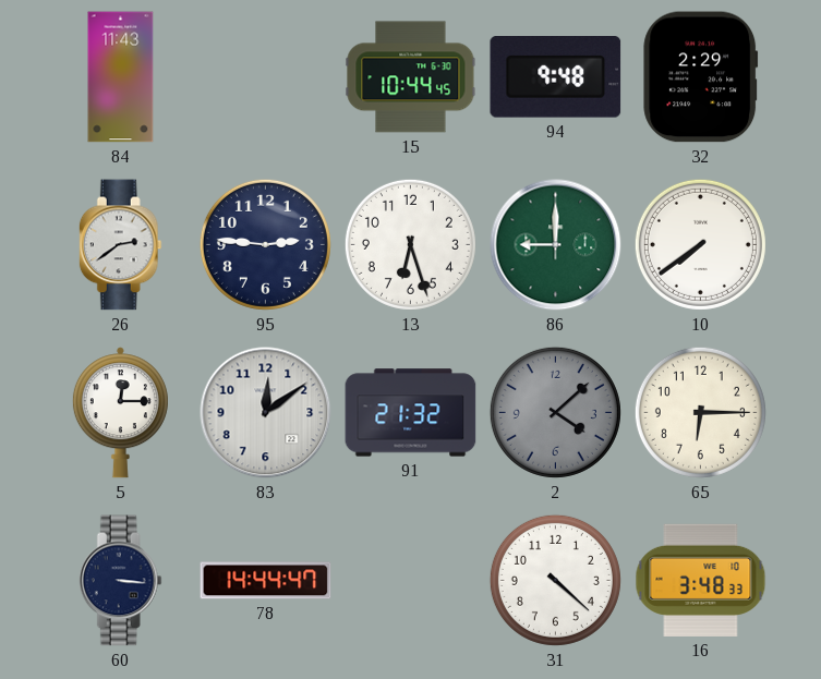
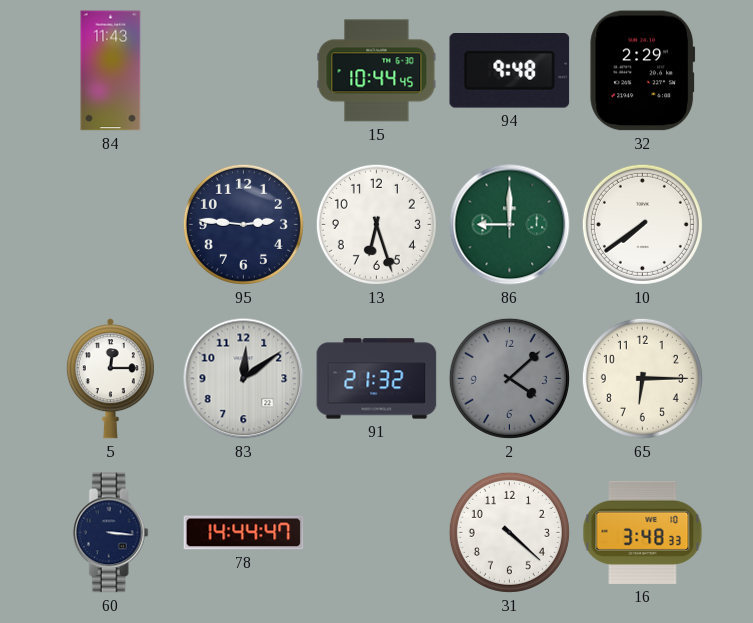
26: 2:39 -> none
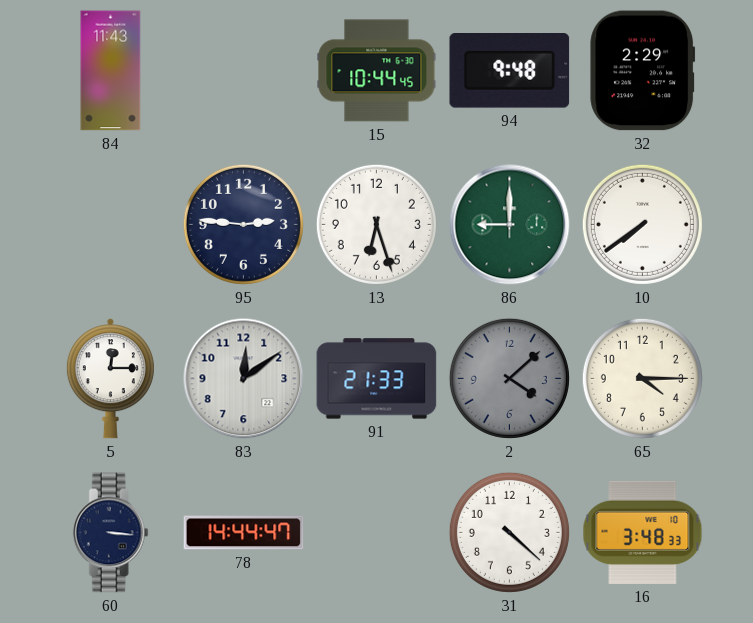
91: 21:32 -> 21:33
65: 6:15 -> 4:15
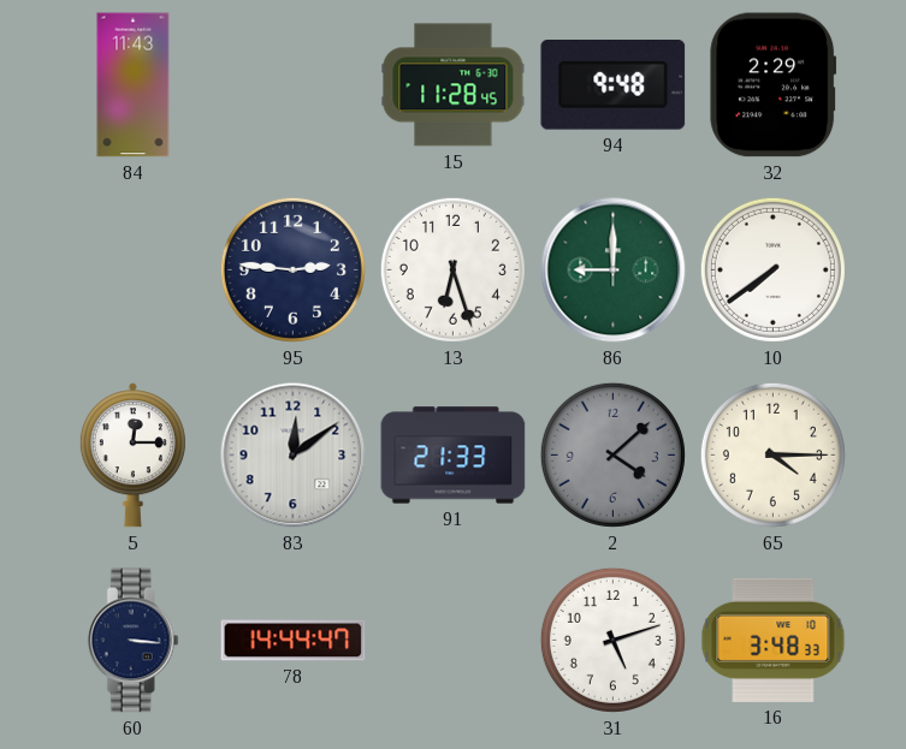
15: 10:44 -> 11:28
31: 4:22 -> 5:12
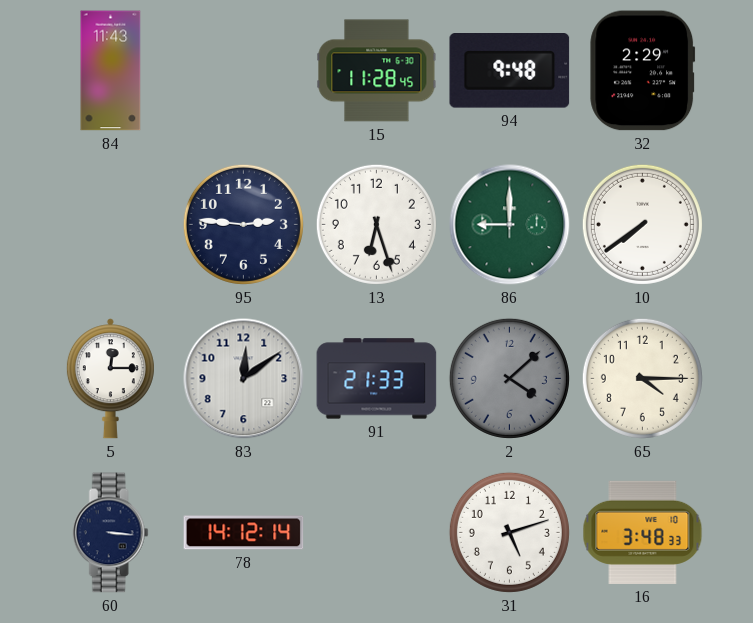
78: 14:44 -> 14:12
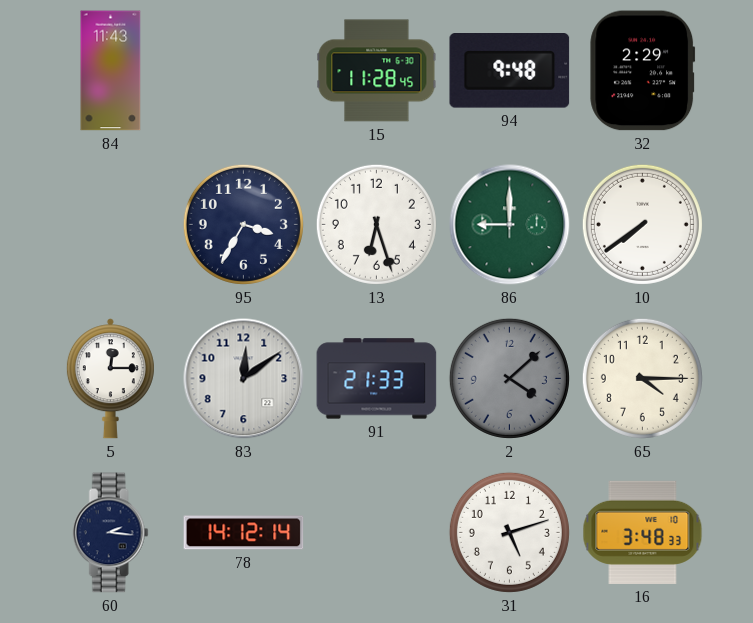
95: 2:46 -> 3:35
60: 3:16 -> 2:16
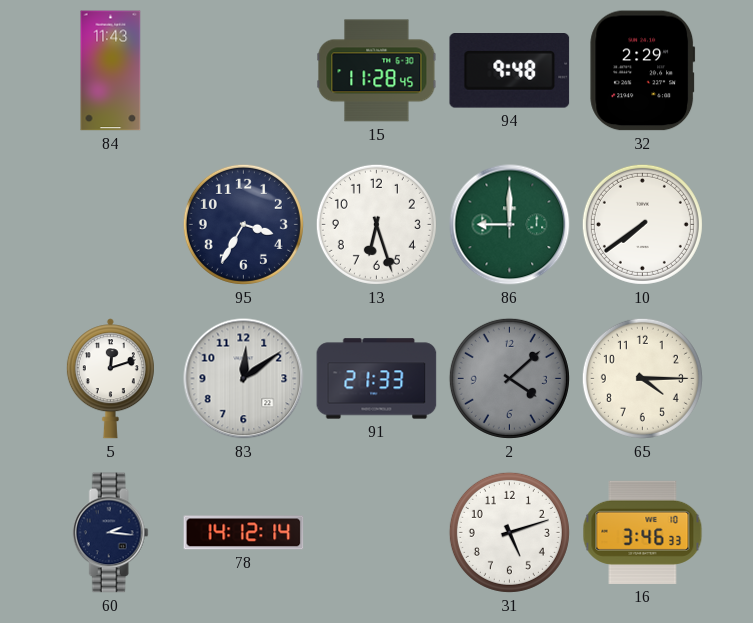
5: 12:15 -> 12:12
16: 3:48 -> 3:46
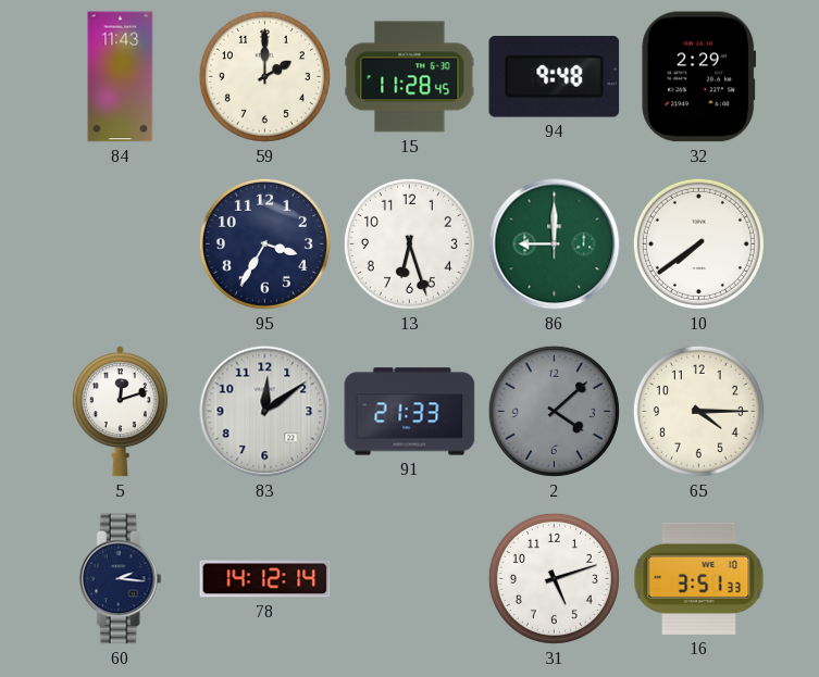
59: none -> 2:00
16: 3:46 -> 3:51
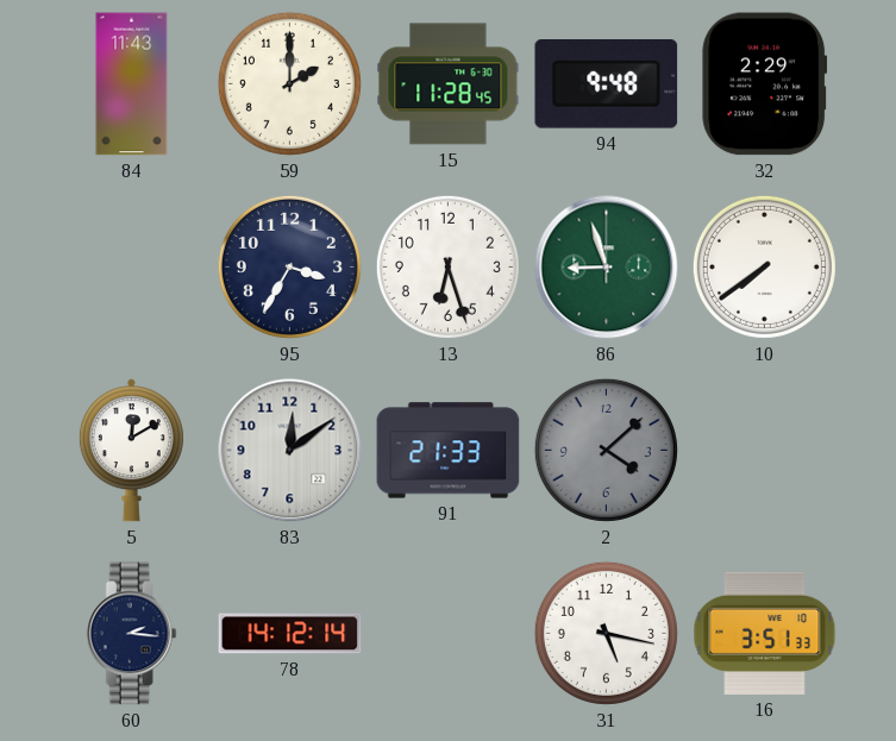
86: 9:00 -> 8:57
5: 12:12 -> 12:10
65: 4:15 -> none
31: 5:12 -> 5:17
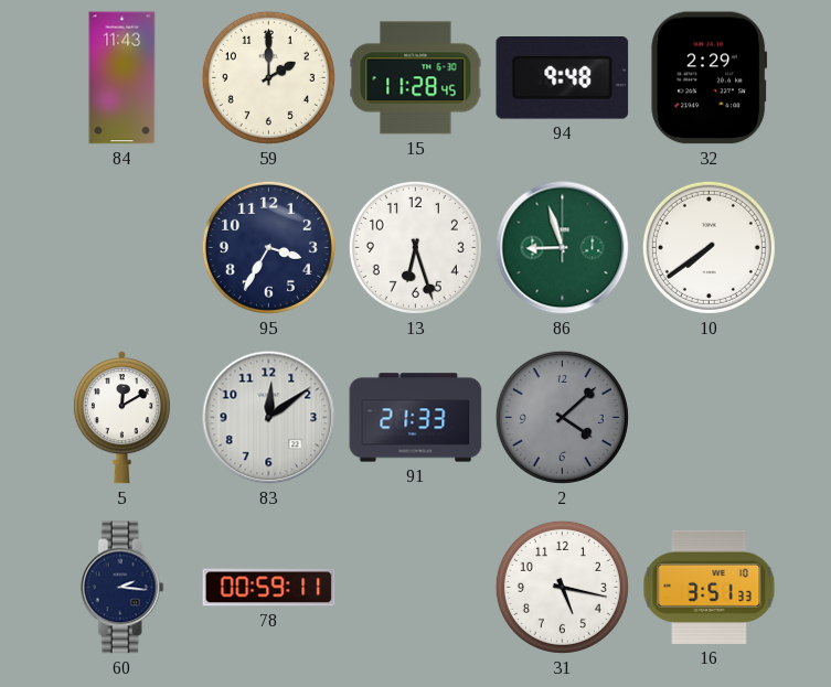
78: 14:12 -> 00:59
